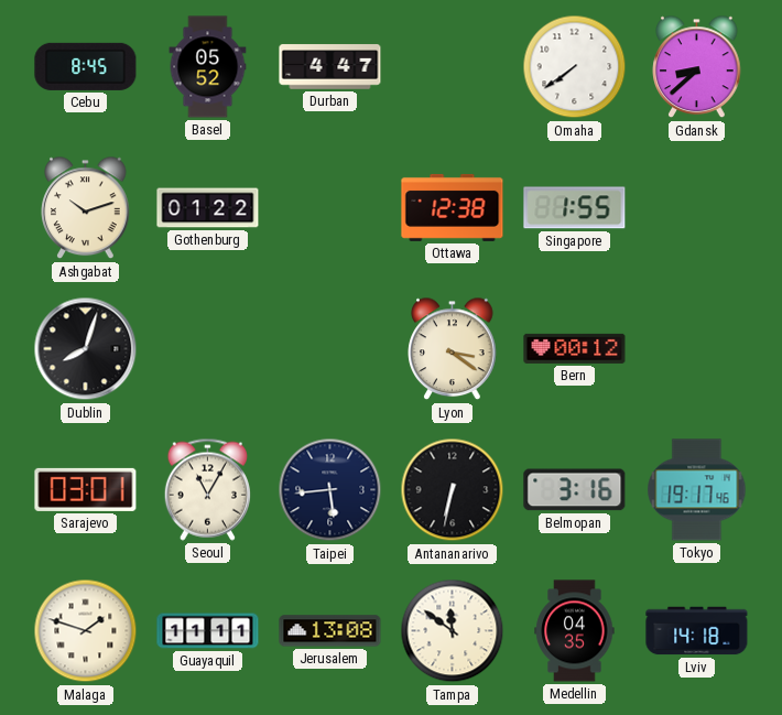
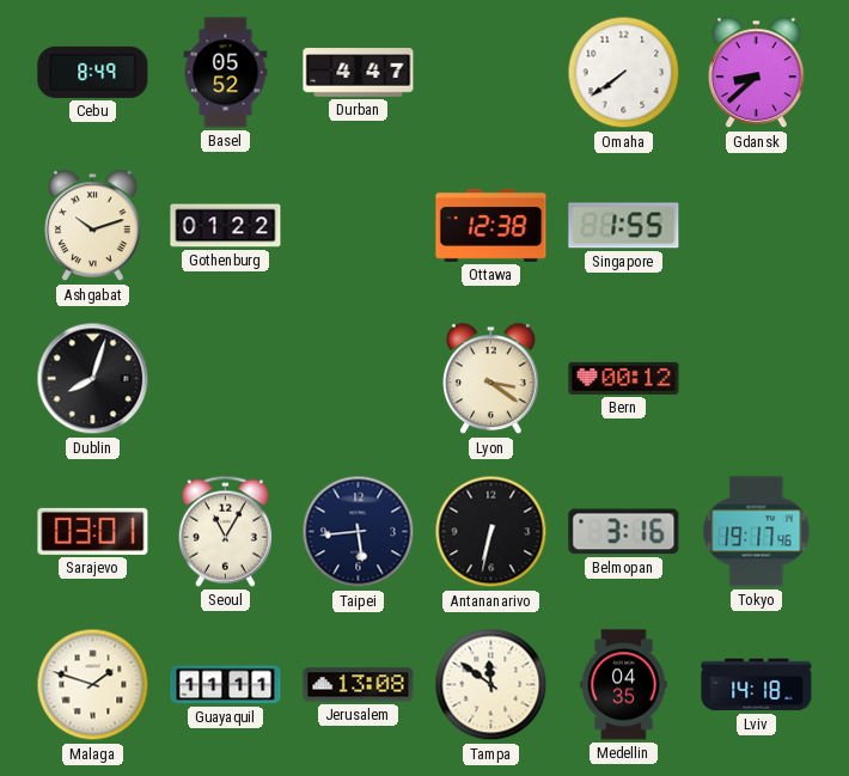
Cebu: 8:45 -> 8:49
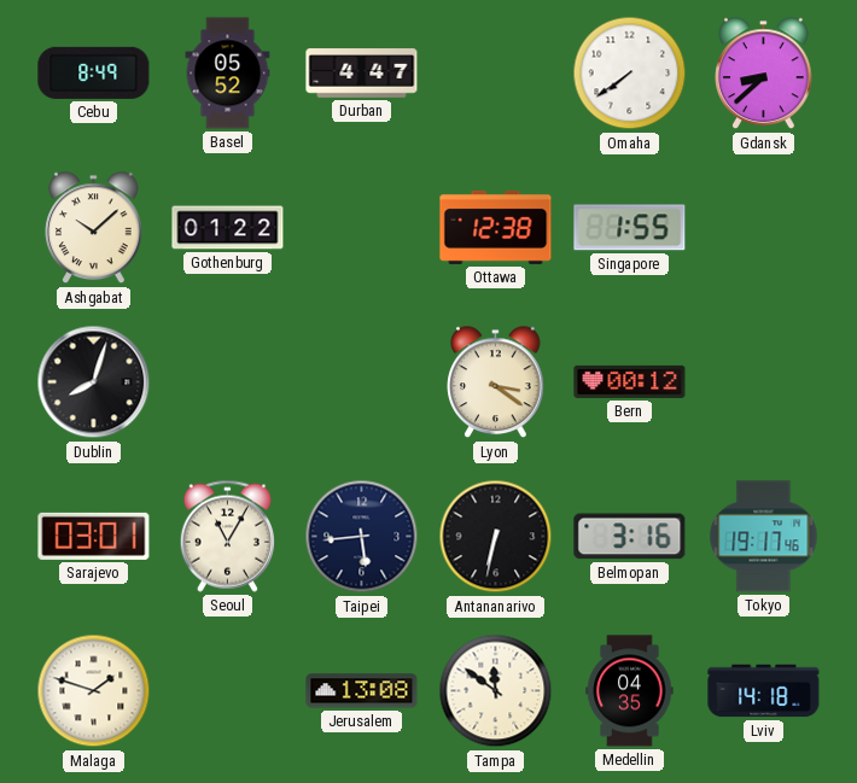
Ashgabat: 10:12 -> 10:08
Guayaquil: 11:11 -> none
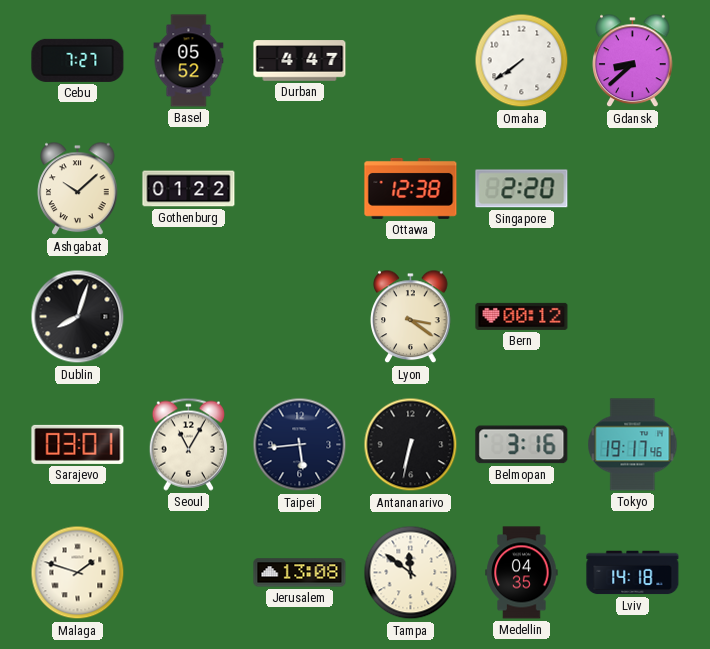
Cebu: 8:49 -> 7:27
Singapore: 1:55 -> 2:20
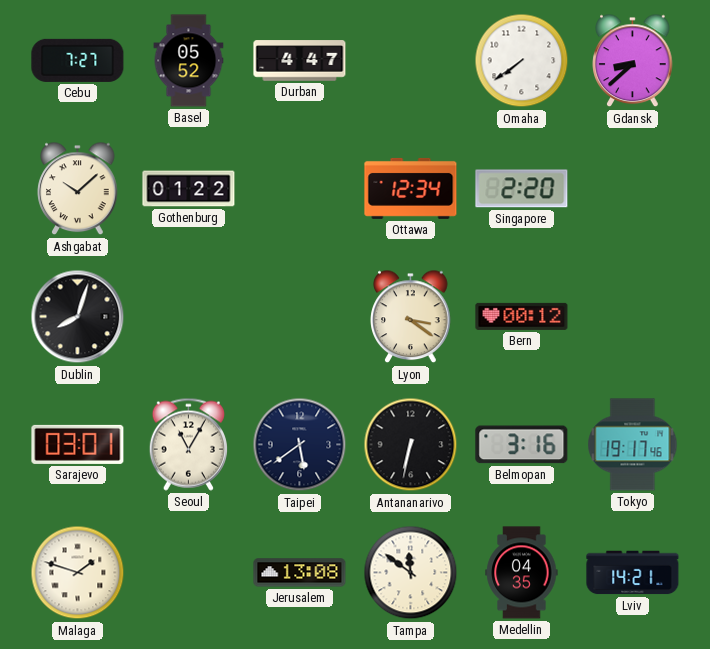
Ottawa: 12:38 -> 12:34
Taipei: 5:44 -> 5:39
Lviv: 14:18 -> 14:21
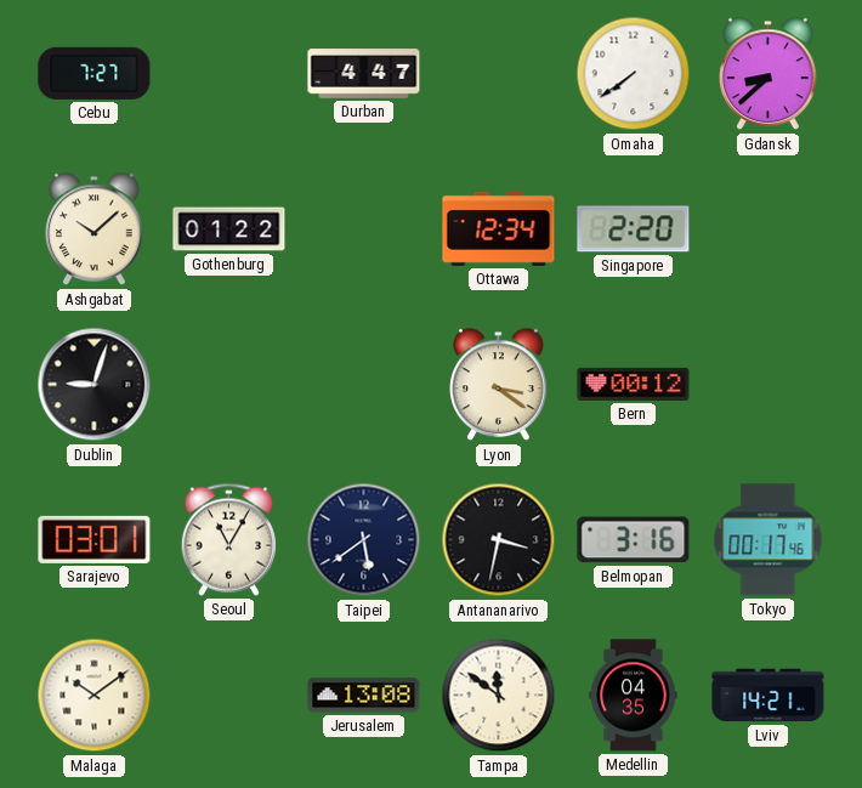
Basel: 05:52 -> none
Dublin: 8:03 -> 9:03
Antananarivo: 6:32 -> 3:32
Tokyo: 19:17 -> 00:17
Malaga: 1:48 -> 10:09
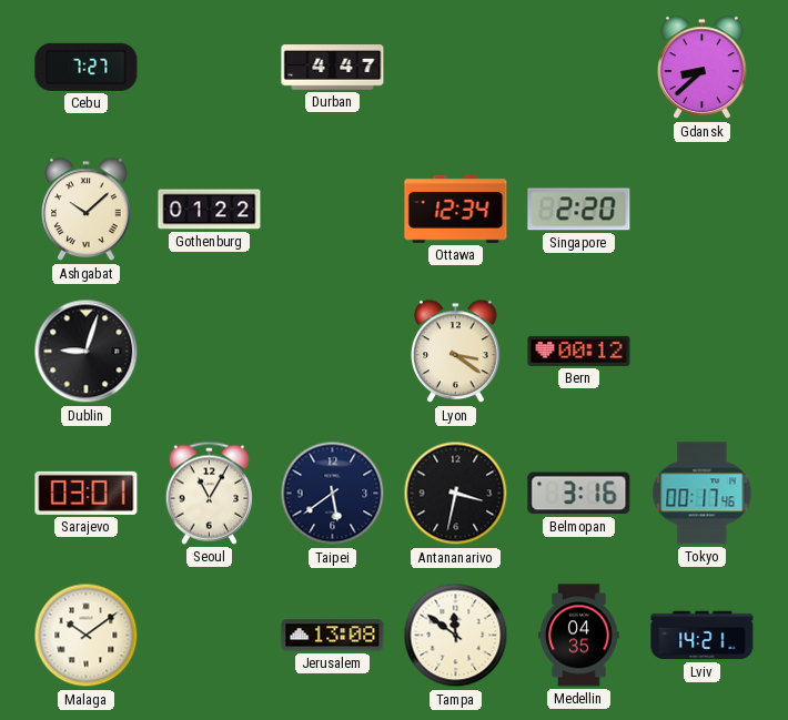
Omaha: 7:39 -> none
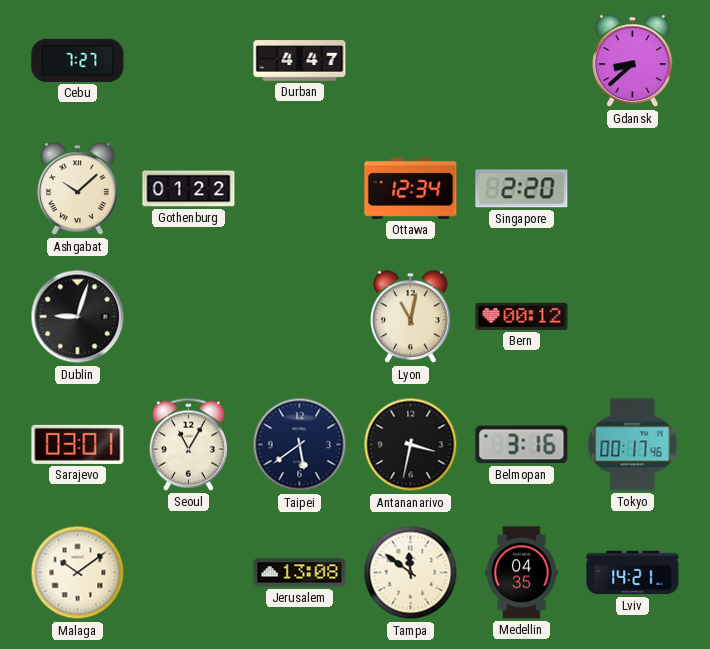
Lyon: 3:21 -> 11:02
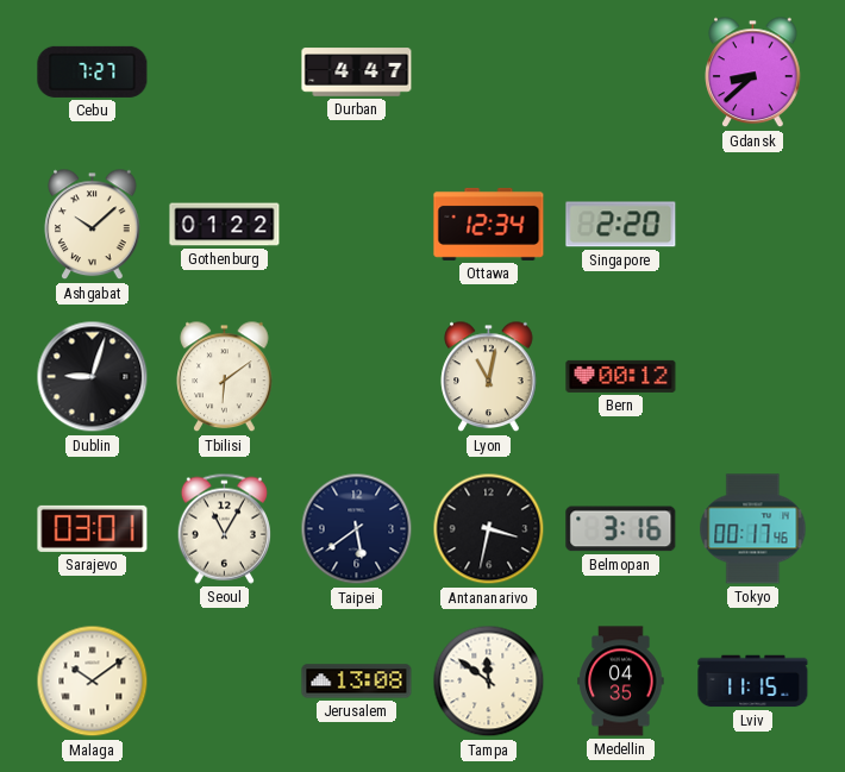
Tbilisi: none -> 6:09
Lviv: 14:21 -> 11:15
